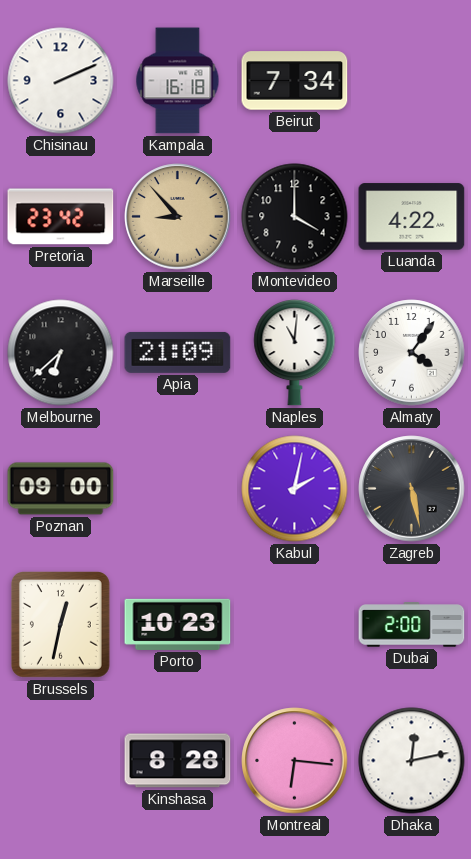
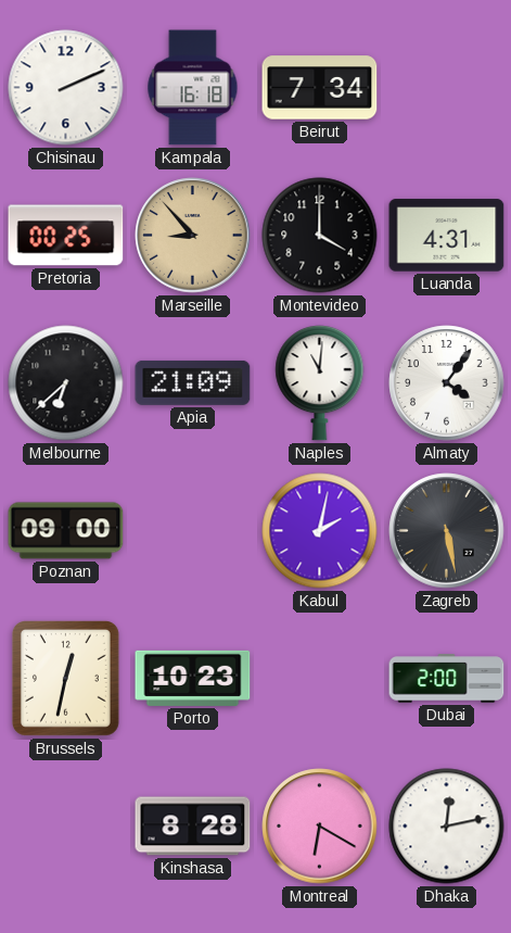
Pretoria: 23:42 -> 00:25
Luanda: 4:22 -> 4:31
Montreal: 6:16 -> 6:20
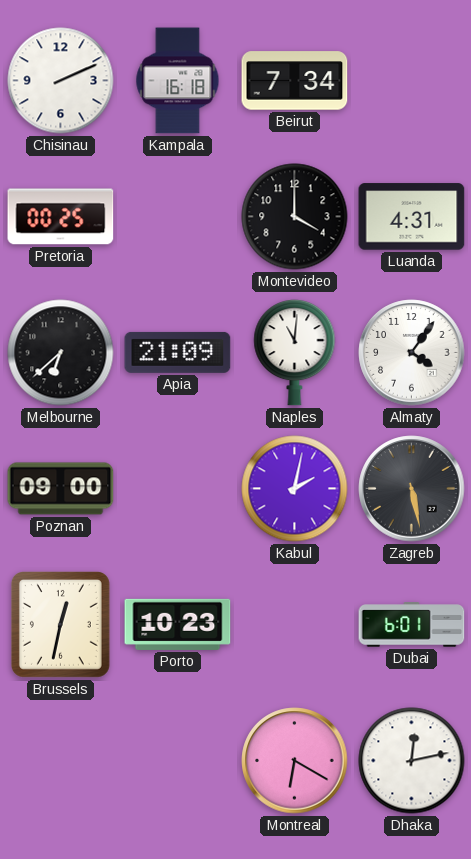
Marseille: 8:53 -> none
Dubai: 2:00 -> 6:01
Kinshasa: 8:28 -> none
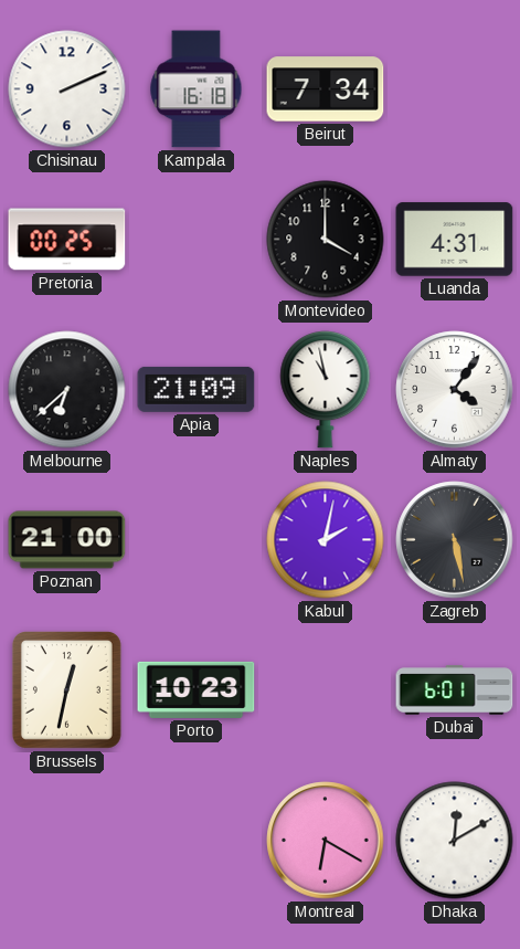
Naples: 11:01 -> 10:58
Poznan: 09:00 -> 21:00
Dhaka: 12:13 -> 12:10
